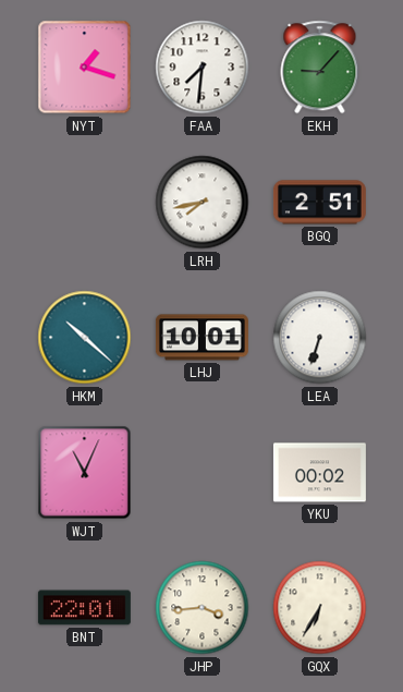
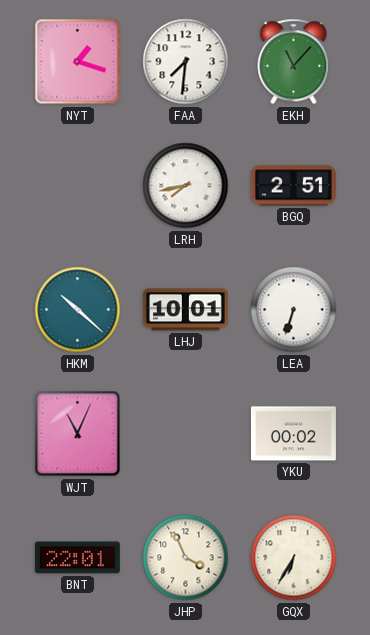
EKH: 9:07 -> 11:07
JHP: 3:44 -> 3:56
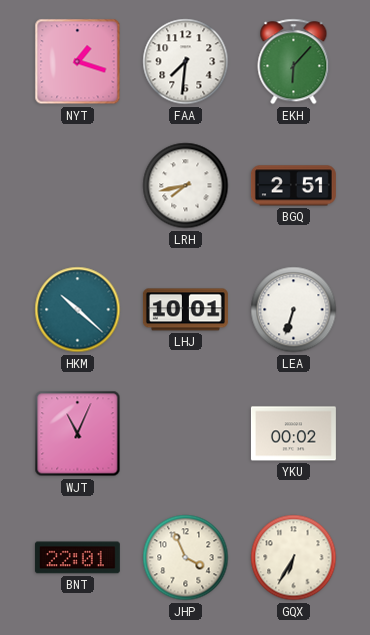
EKH: 11:07 -> 6:07
